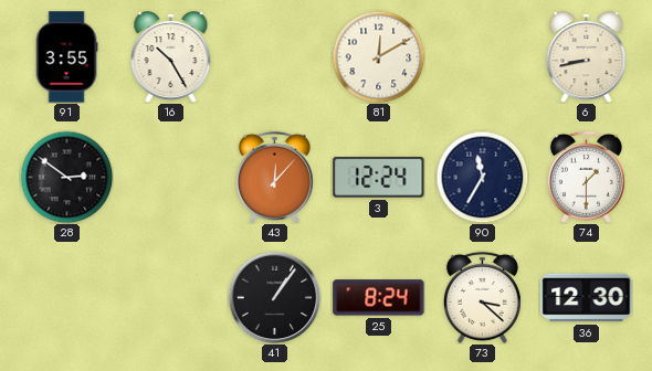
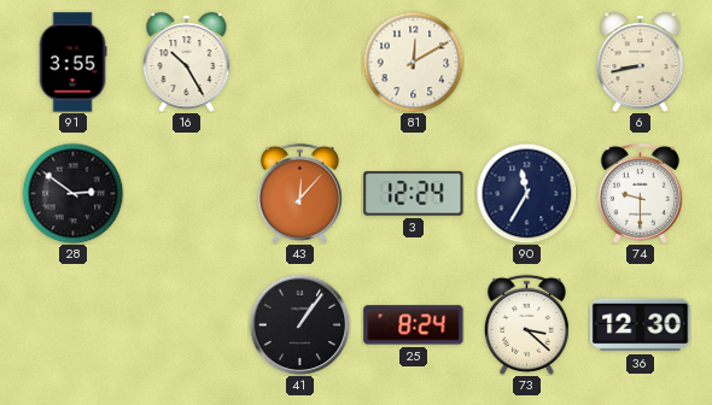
74: 1:30 -> 9:30
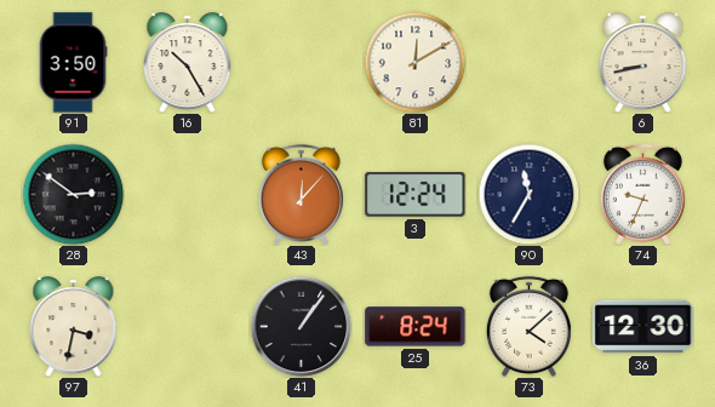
91: 3:55 -> 3:50
74: 9:30 -> 9:34
97: none -> 3:32
73: 3:22 -> 4:08
